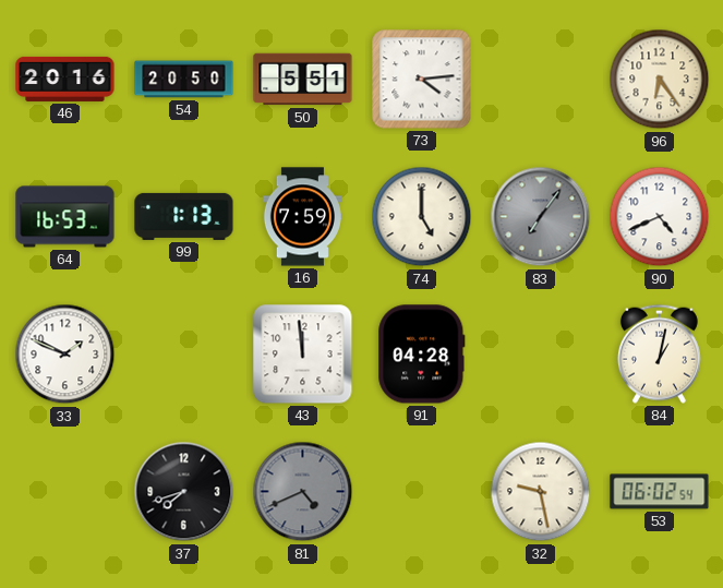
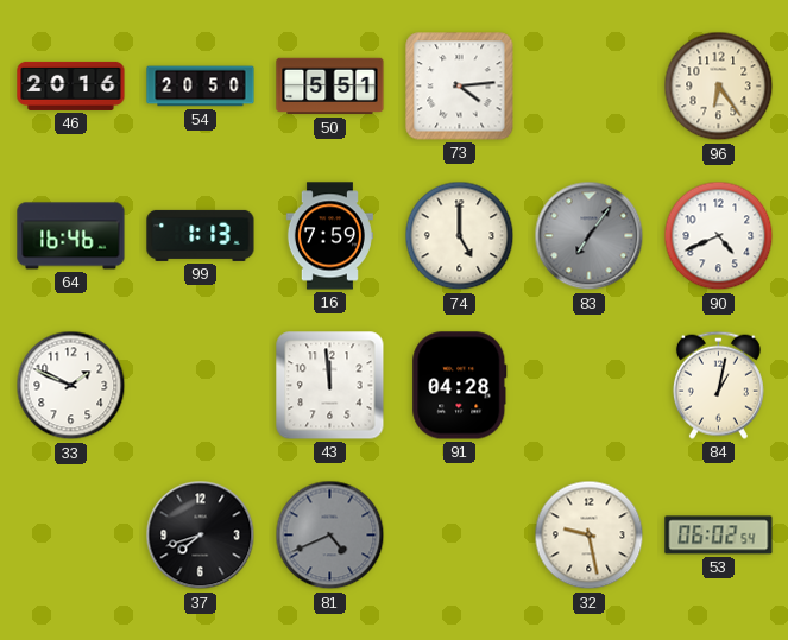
64: 16:53 -> 16:46
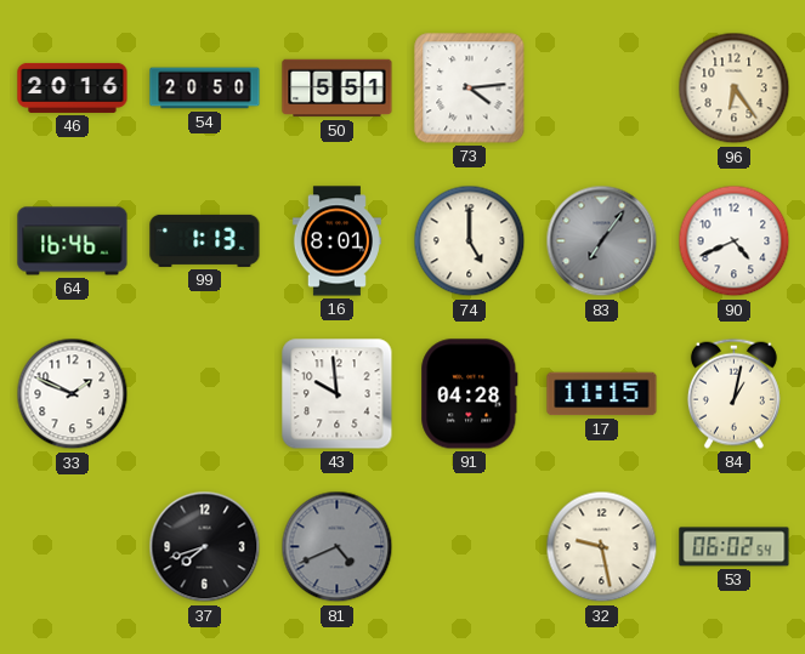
16: 7:59 -> 8:01
43: 11:59 -> 9:59
17: none -> 11:15
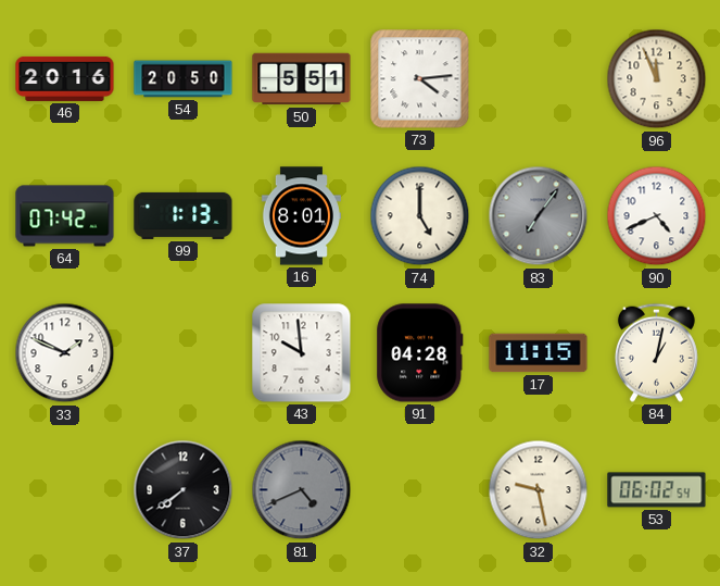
96: 6:24 -> 11:56
64: 16:46 -> 07:42
37: 7:42 -> 7:39
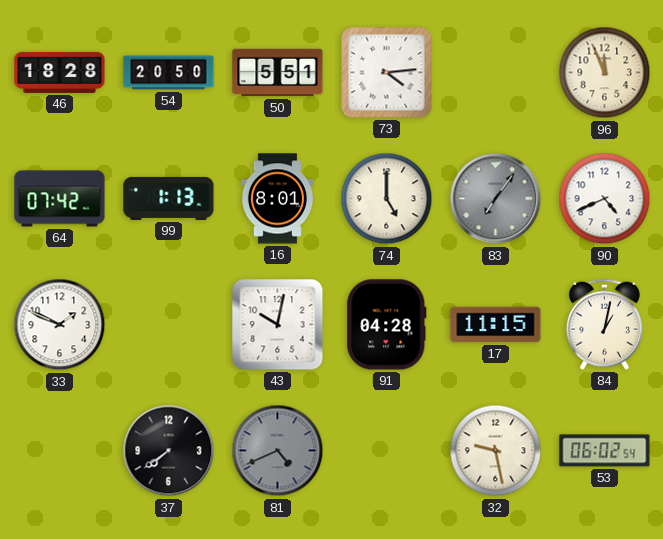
46: 20:16 -> 18:28
43: 9:59 -> 10:02
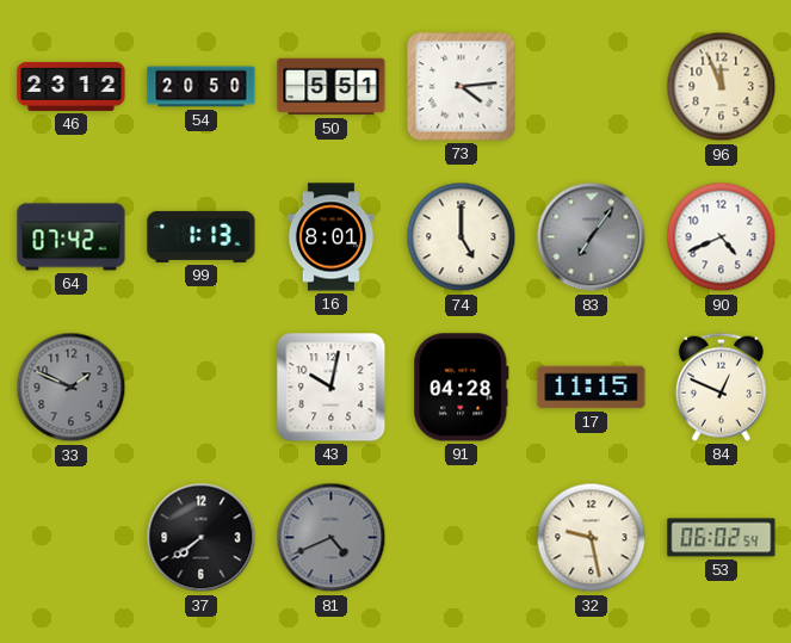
46: 18:28 -> 23:12
33 dial: white -> grey
84: 1:02 -> 12:49
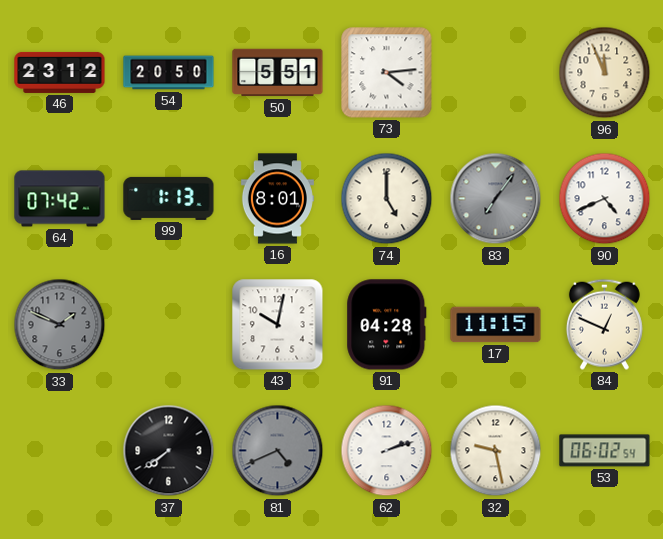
62: none -> 2:12
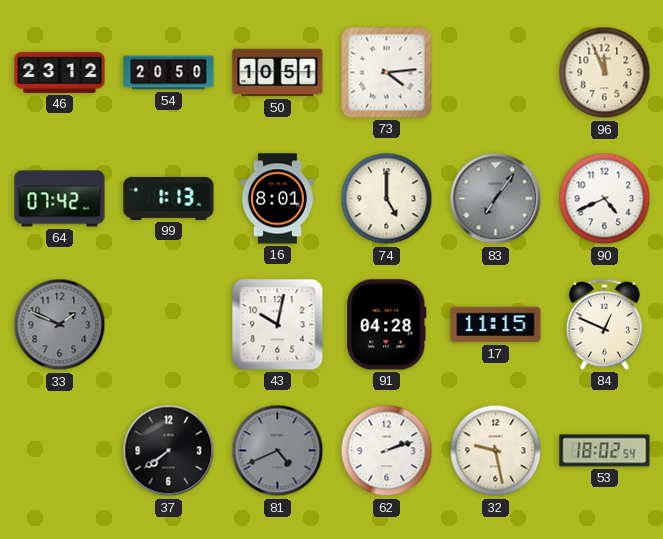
50: 5:51 -> 10:51
53: 06:02 -> 18:02
